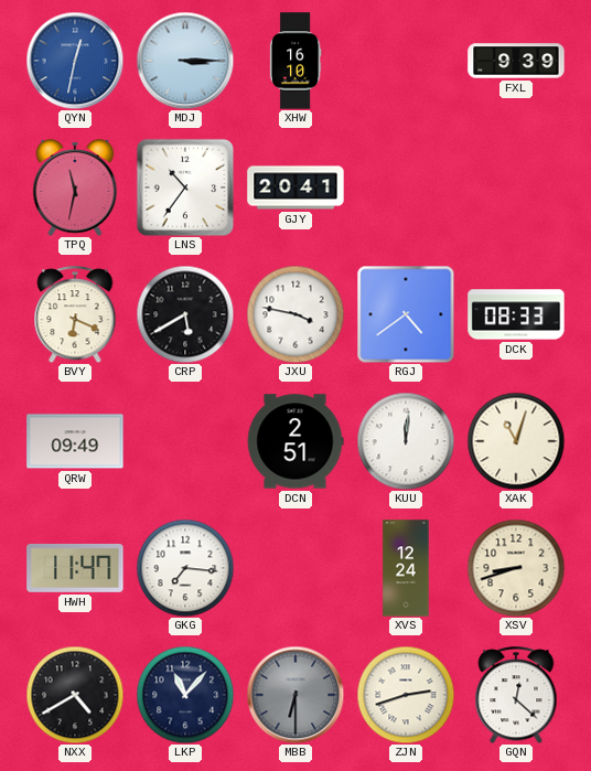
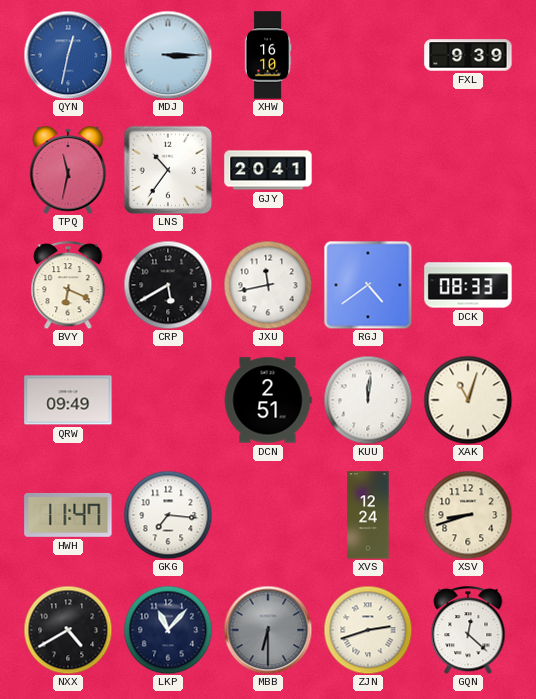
JXU: 3:47 -> 11:43
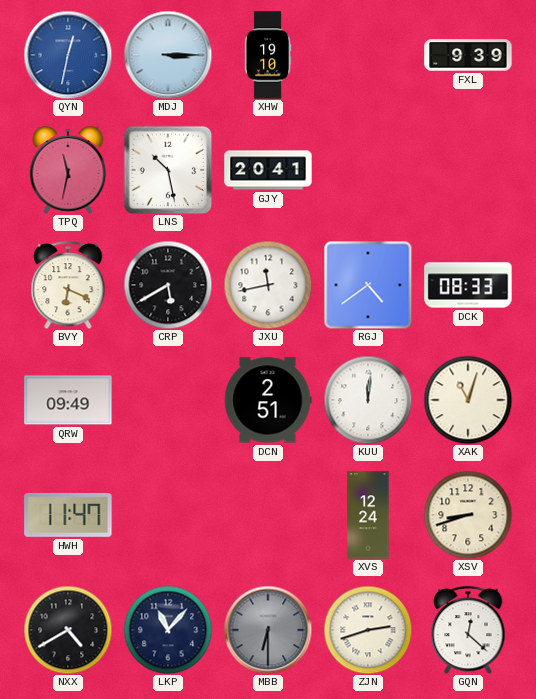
XHW: 16:10 -> 19:10
LNS: 10:36 -> 10:28
GKG: 7:16 -> none
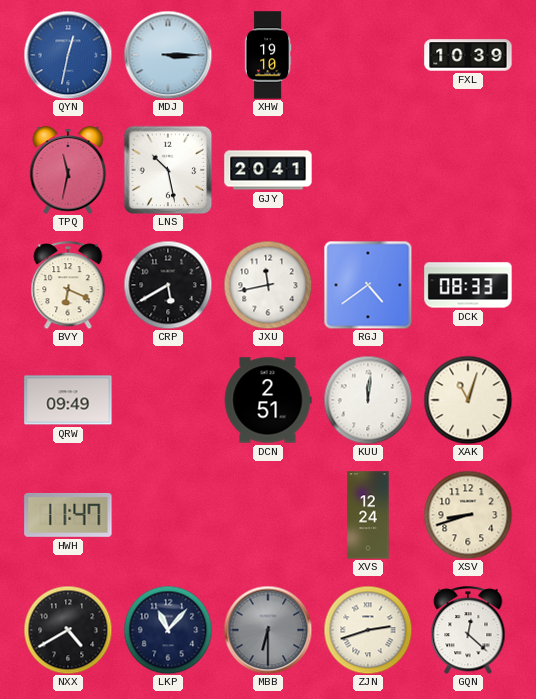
FXL: 9:39 -> 10:39
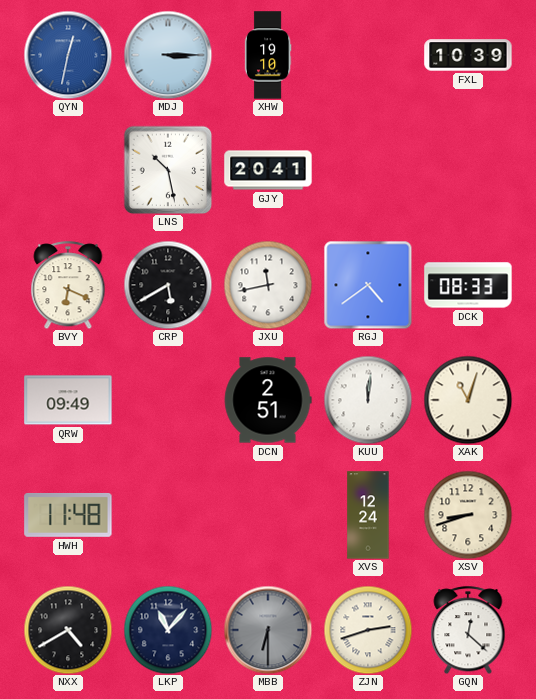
TPQ: 11:32 -> none
HWH: 11:47 -> 11:48
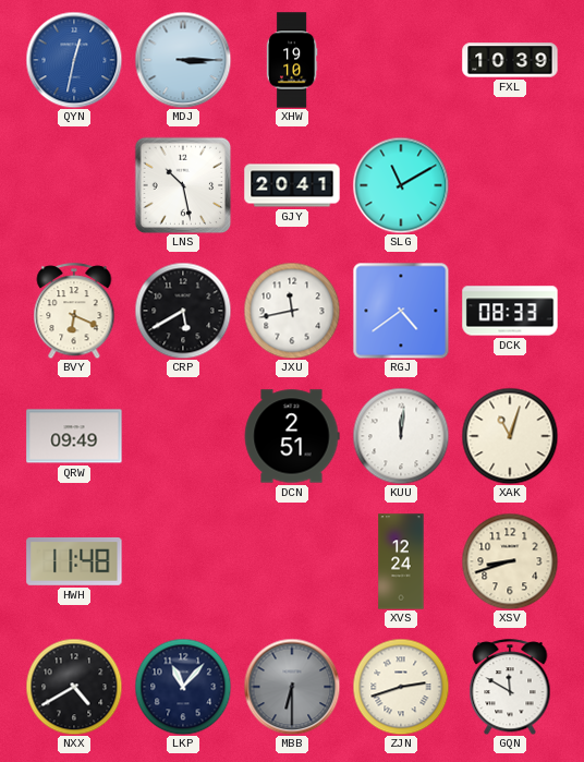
SLG: none -> 11:10
GQN: 12:22 -> 11:50
